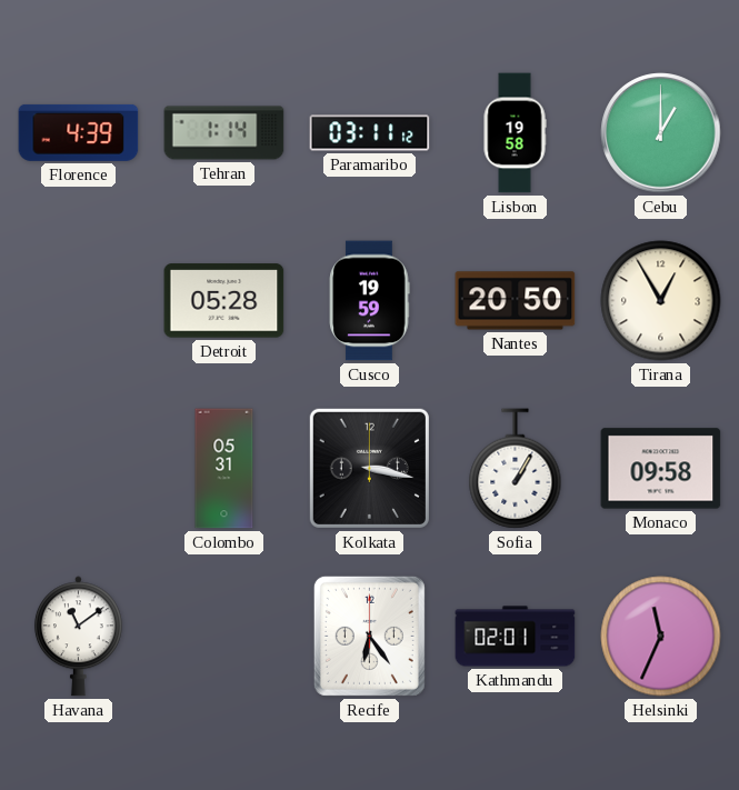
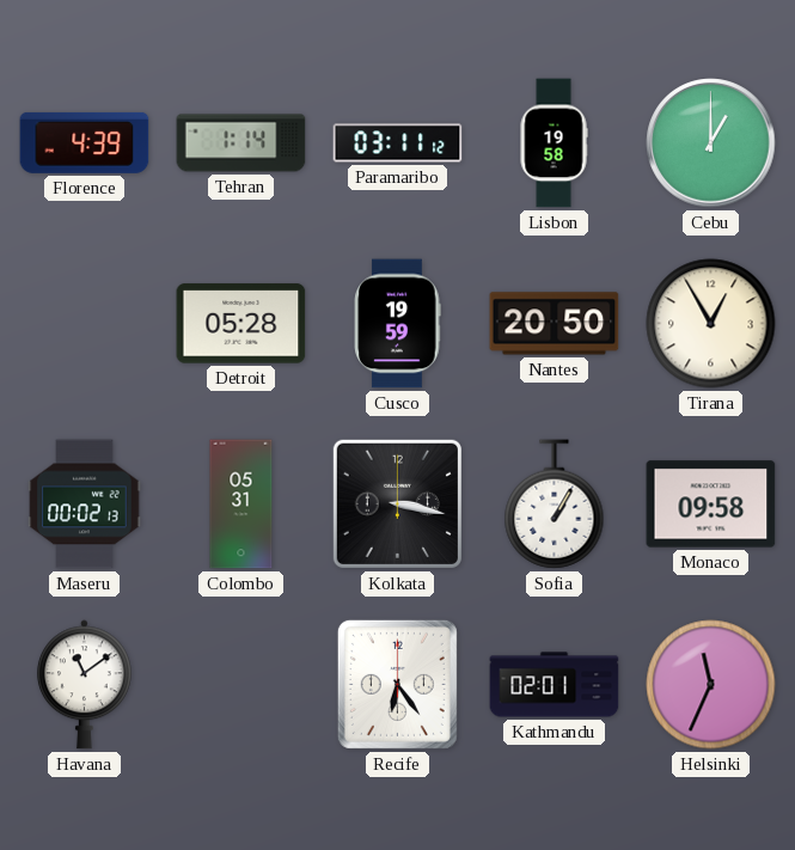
Maseru: none -> 00:02
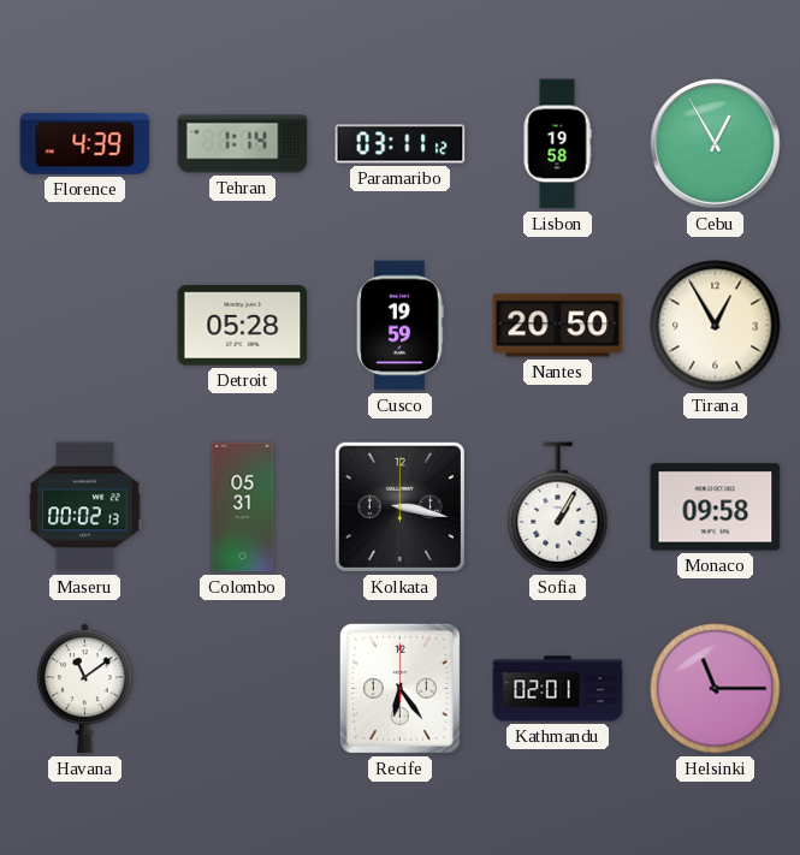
Cebu: 1:00 -> 12:55
Helsinki: 11:34 -> 11:15
